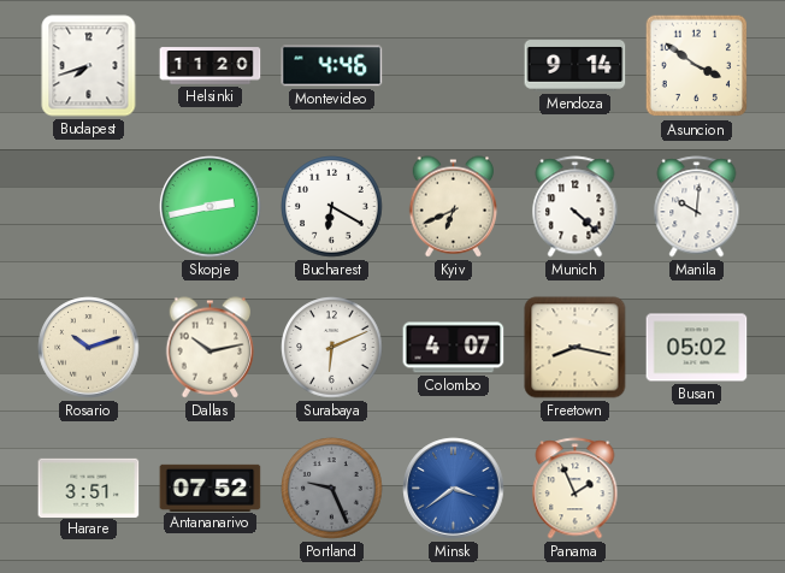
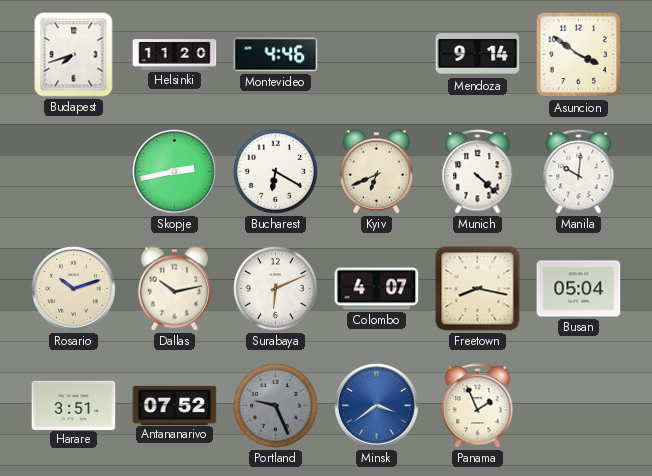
Busan: 05:02 -> 05:04
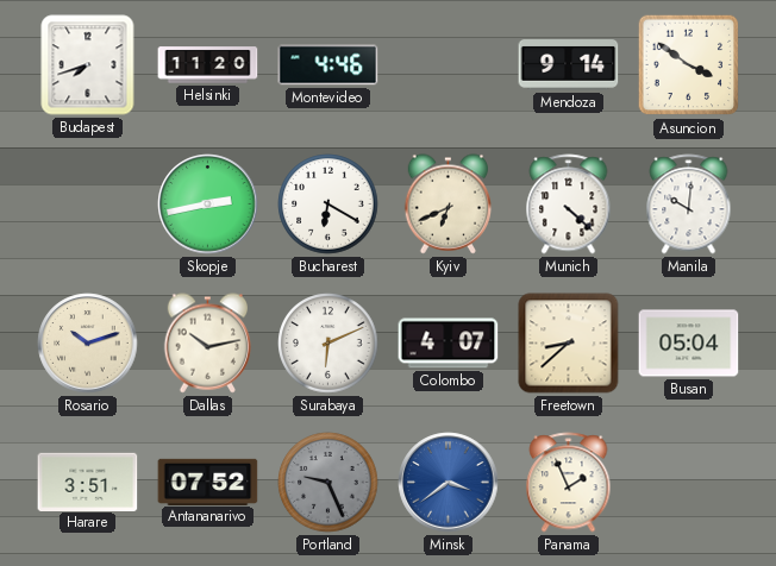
Freetown: 8:17 -> 8:38
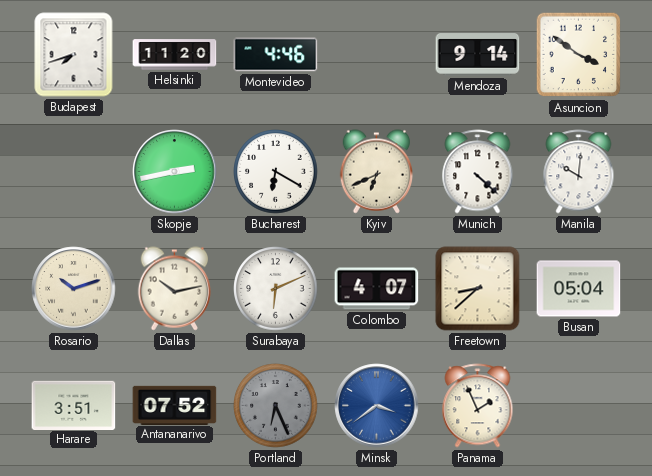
Portland: 9:26 -> 6:26
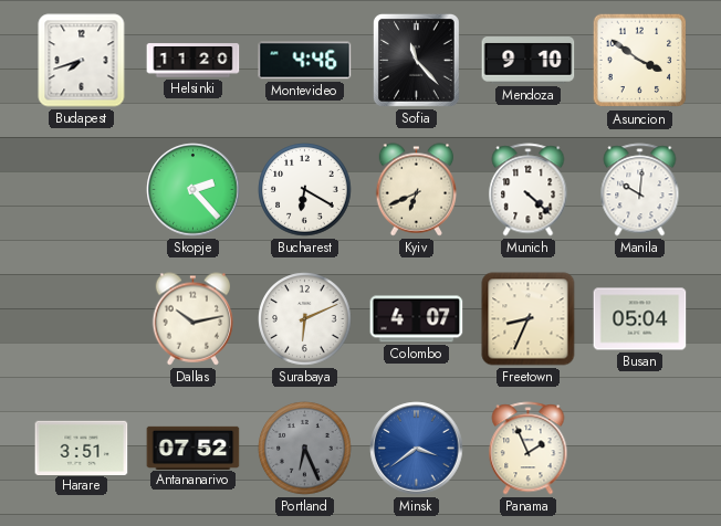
Sofia: none -> 11:23
Mendoza: 9:14 -> 9:10
Skopje: 2:43 -> 2:23
Rosario: 10:12 -> none
Freetown: 8:38 -> 8:34
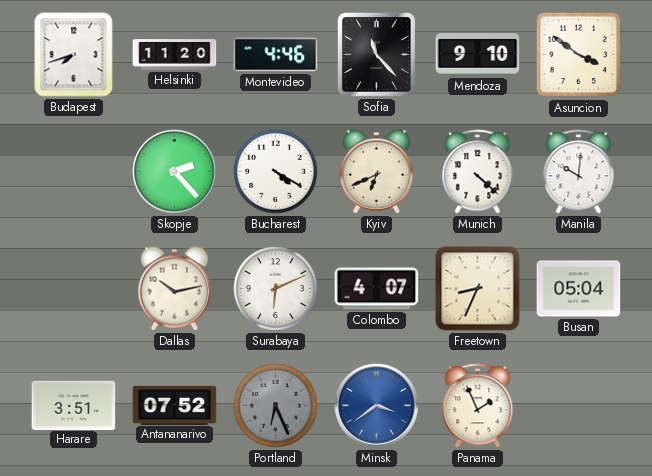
Bucharest: 6:20 -> 4:20
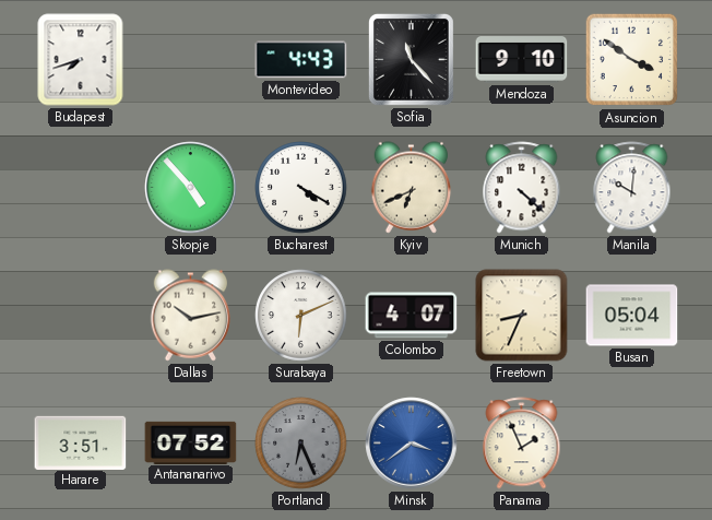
Helsinki: 11:20 -> none
Montevideo: 4:46 -> 4:43
Skopje: 2:23 -> 4:53
